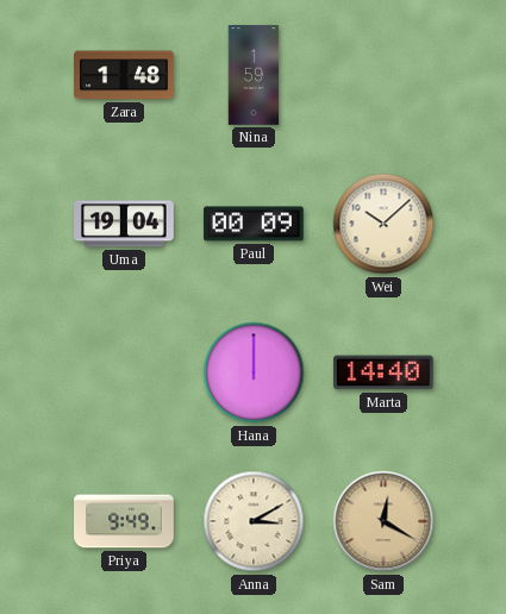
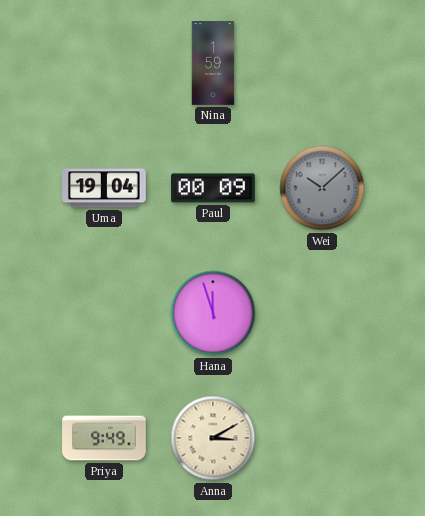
Zara: 1:48 -> none
Wei dial: cream -> grey
Hana: 12:00 -> 11:57
Marta: 14:40 -> none
Sam: 12:20 -> none
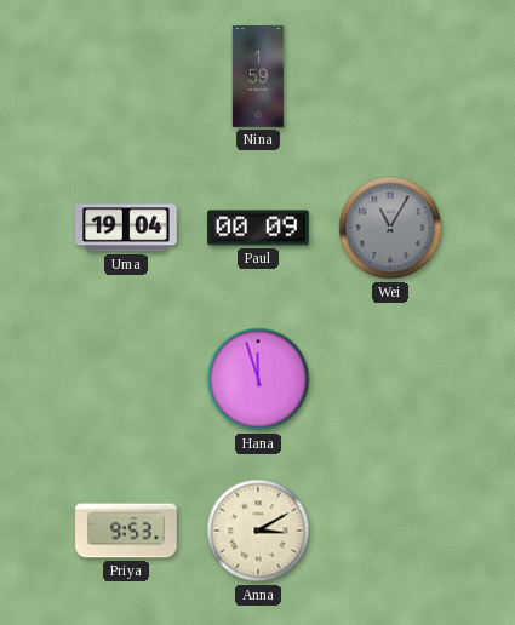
Wei: 10:08 -> 11:05
Priya: 9:49 -> 9:53
